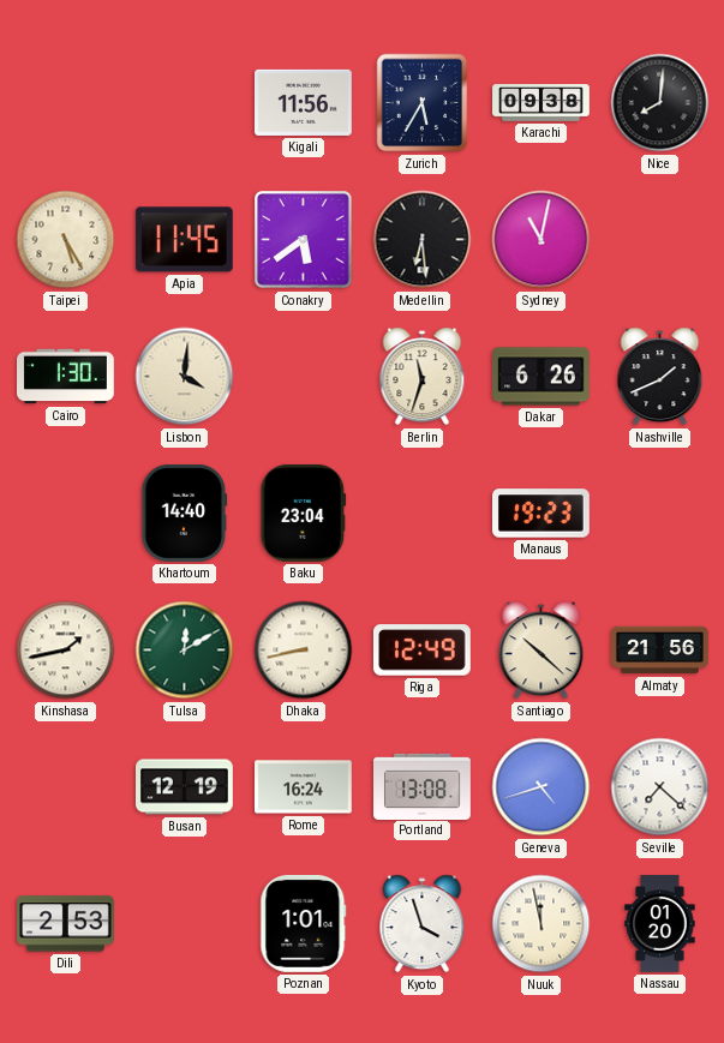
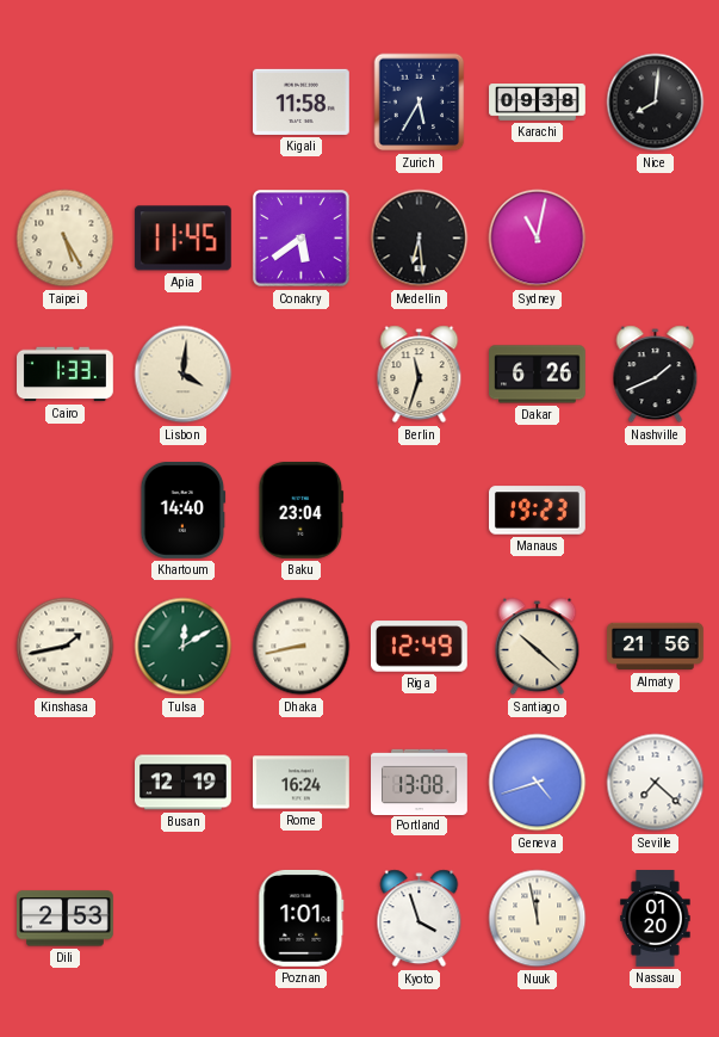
Kigali: 11:56 -> 11:58
Cairo: 1:30 -> 1:33
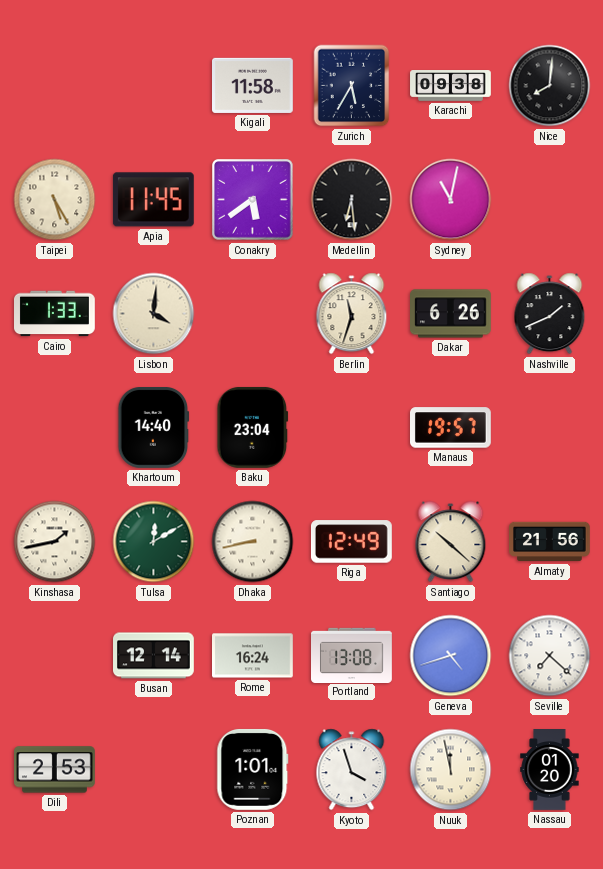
Manaus: 19:23 -> 19:57
Busan: 12:19 -> 12:14
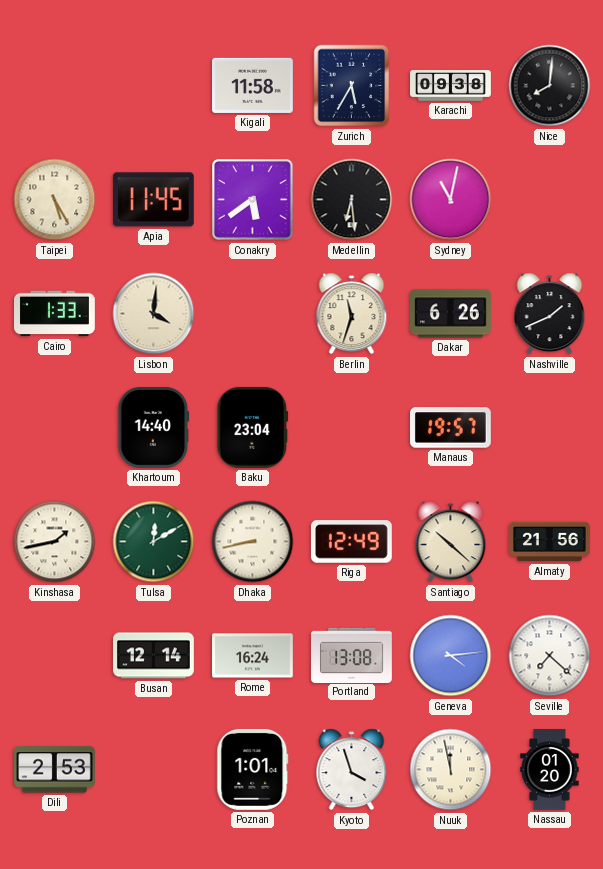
Geneva: 4:42 -> 4:14
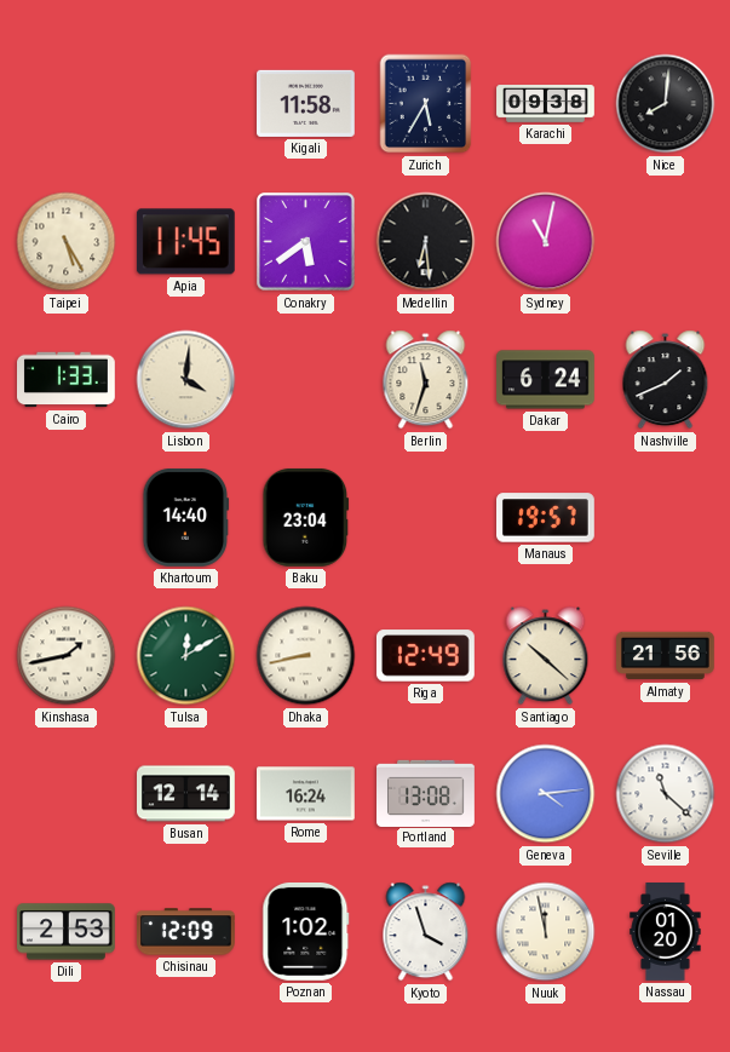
Dakar: 6:26 -> 6:24
Seville: 7:22 -> 11:22
Chisinau: none -> 12:09
Poznan: 1:01 -> 1:02
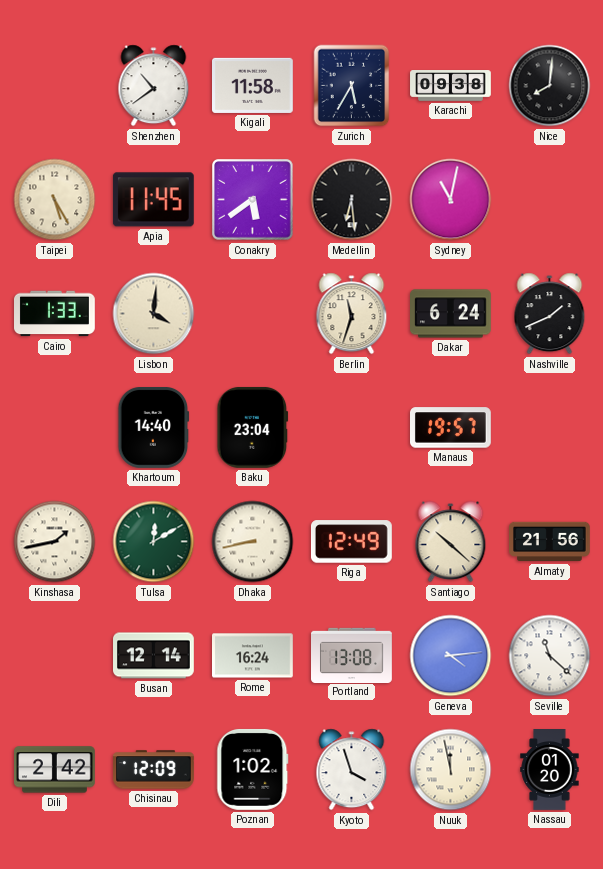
Shenzhen: none -> 10:39
Dili: 2:53 -> 2:42
